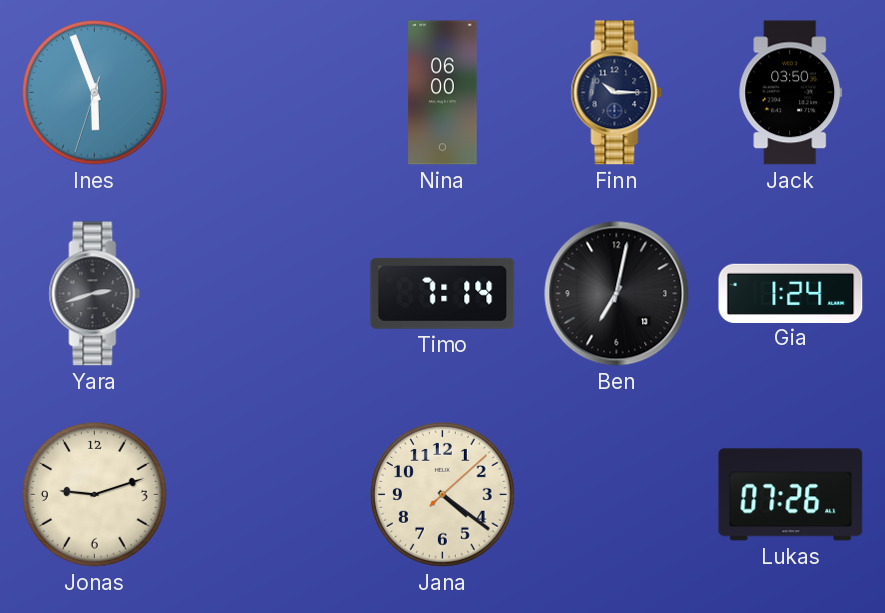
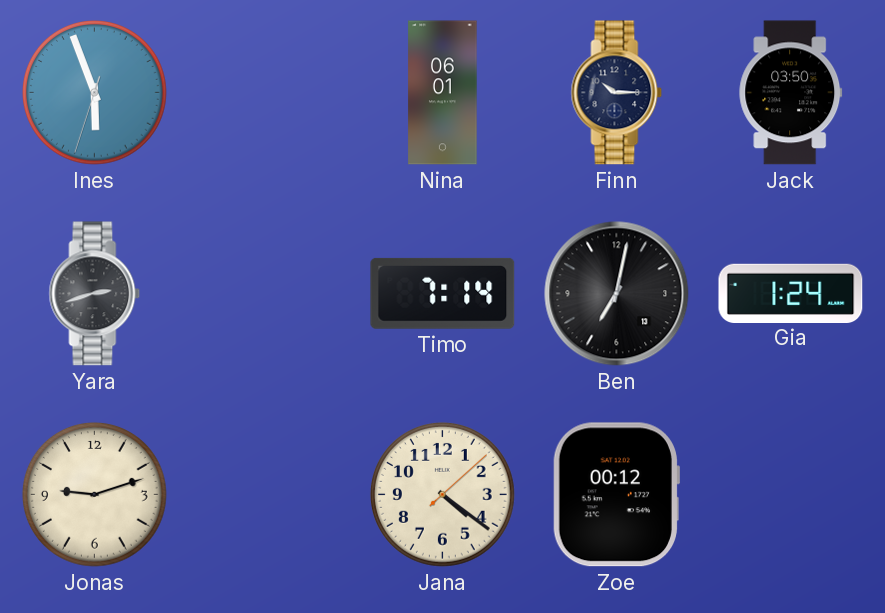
Nina: 06:00 -> 06:01
Zoe: none -> 00:12
Lukas: 07:26 -> none
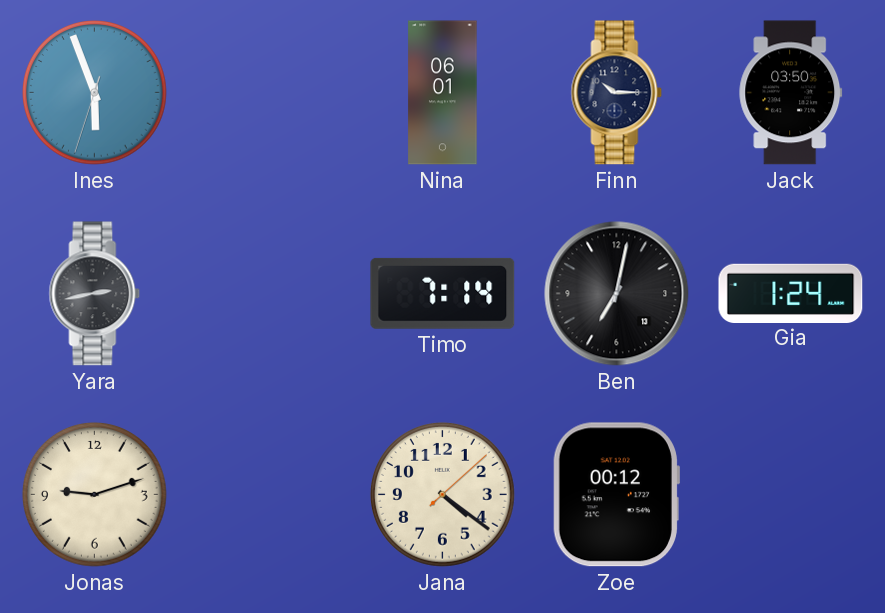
Yara: 2:42 -> 2:43
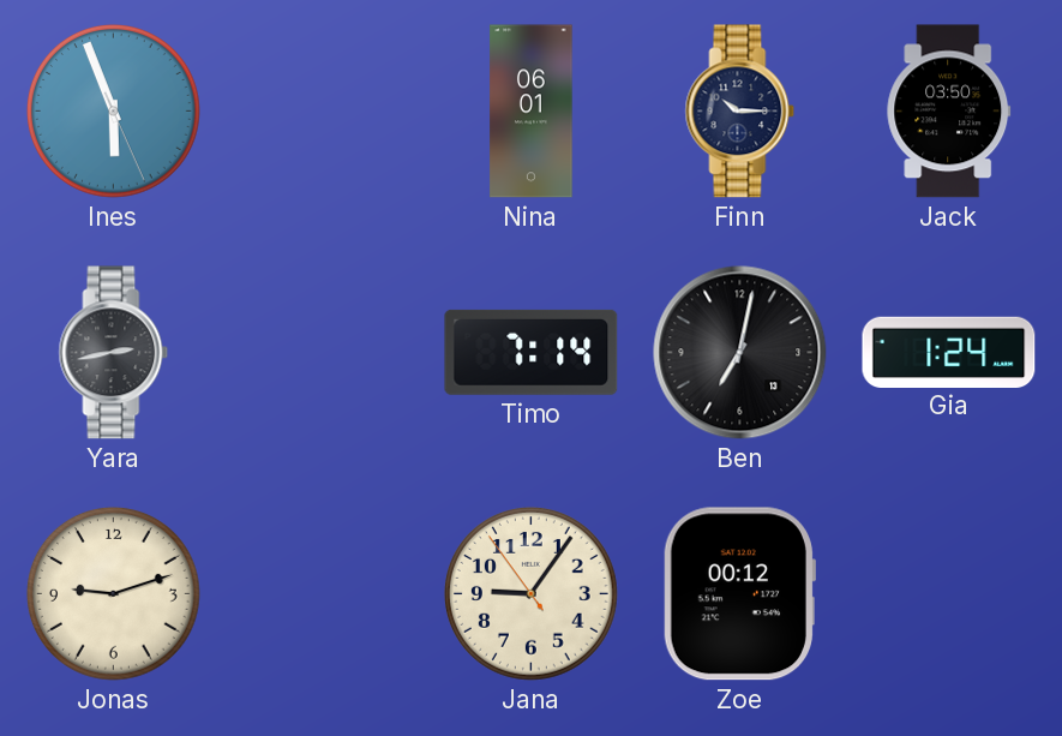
Ines: 5:56:33 -> 5:56:26
Jana: 4:21 -> 9:05
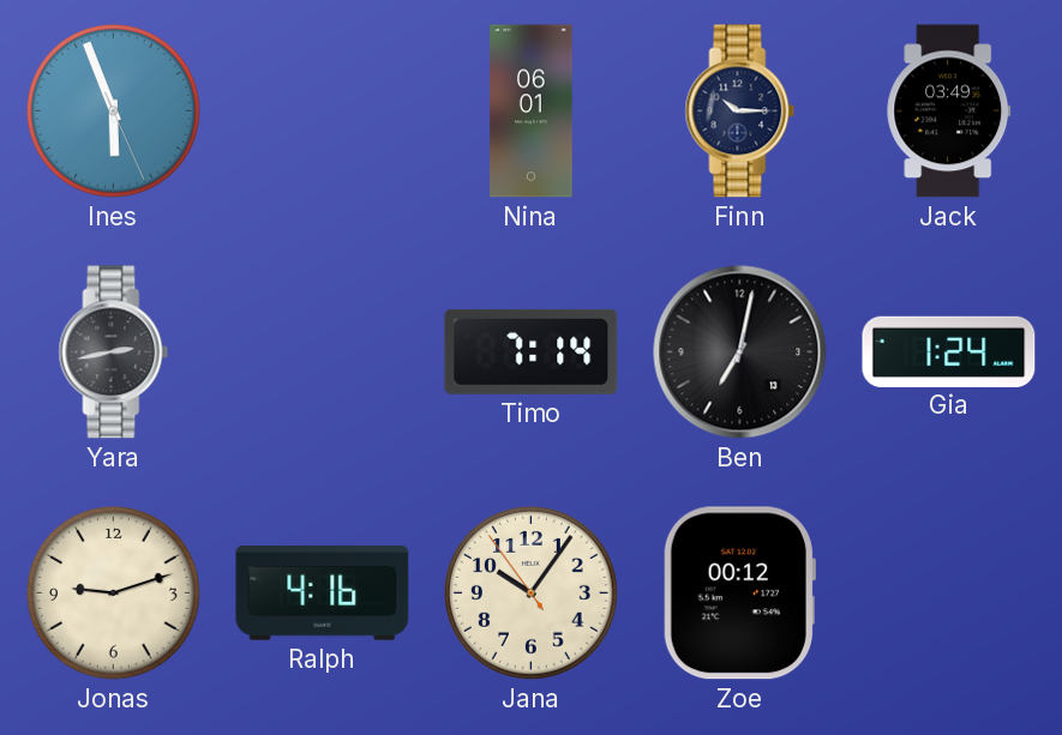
Jack: 03:50 -> 03:49
Ralph: none -> 4:16
Jana: 9:05 -> 10:05
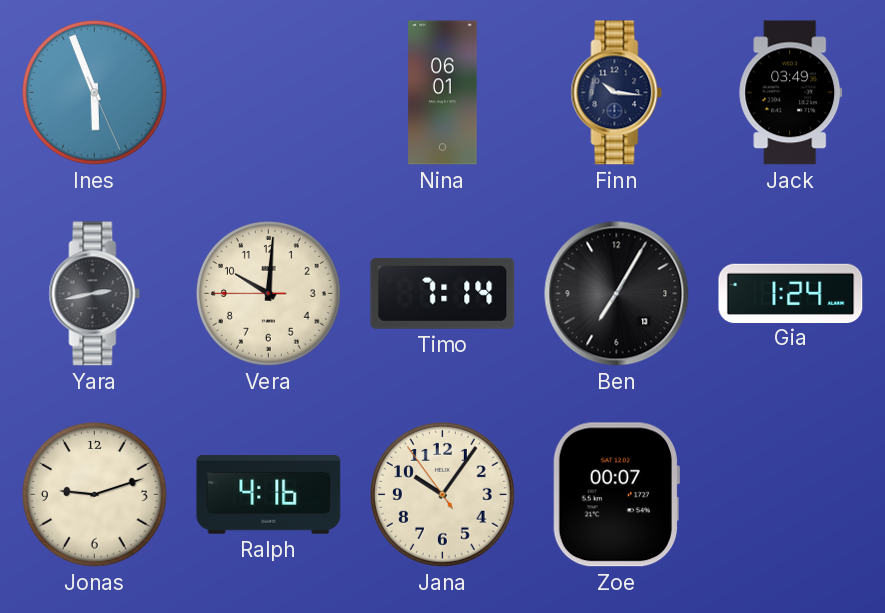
Finn: 10:15 -> 10:16
Vera: none -> 10:00
Ben: 7:02 -> 7:05
Zoe: 00:12 -> 00:07
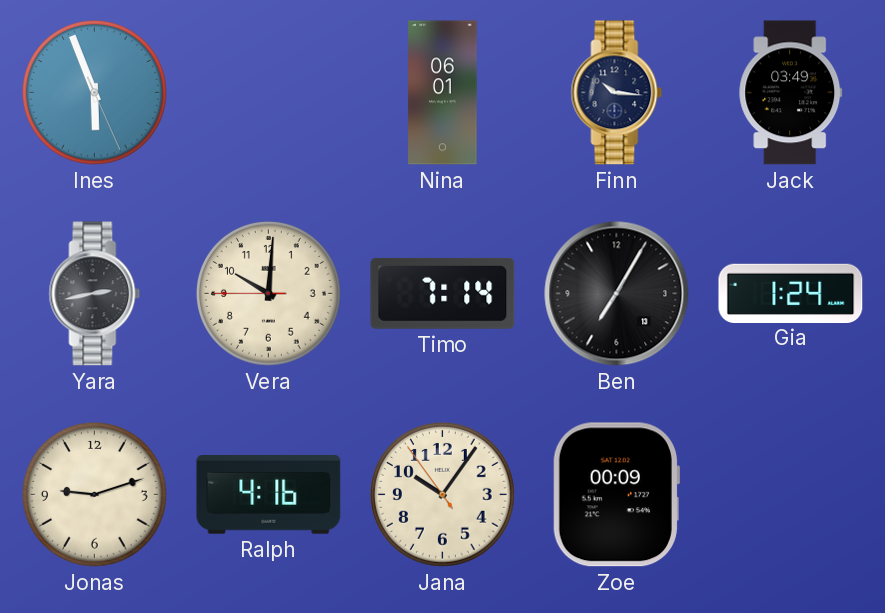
Zoe: 00:07 -> 00:09
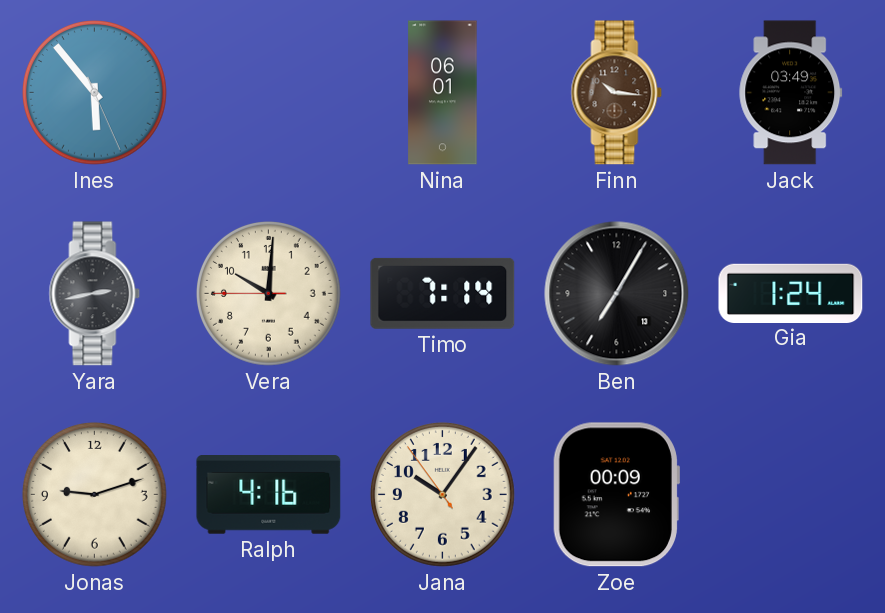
Ines: 5:56 -> 5:53
Finn dial: navy -> brown
